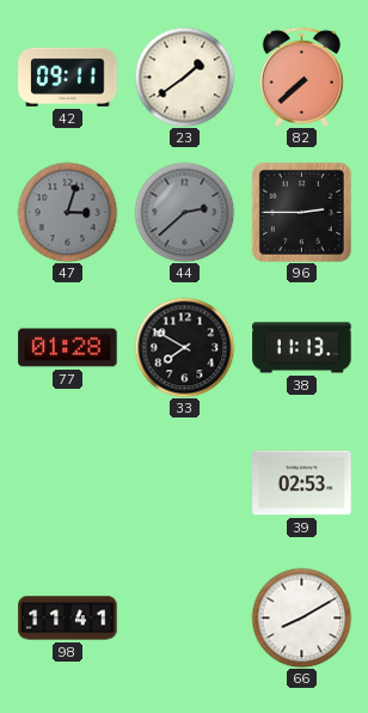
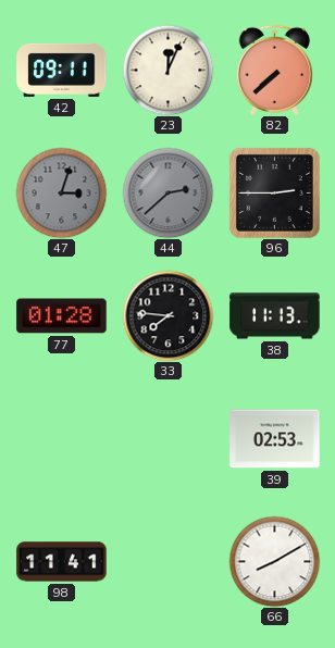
23: 1:39 -> 12:04
33: 7:50 -> 7:46
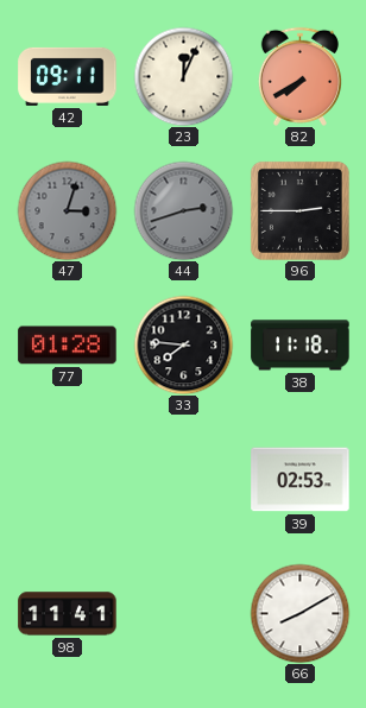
82: 7:38 -> 7:40
44: 2:38 -> 2:42
38: 11:13 -> 11:18
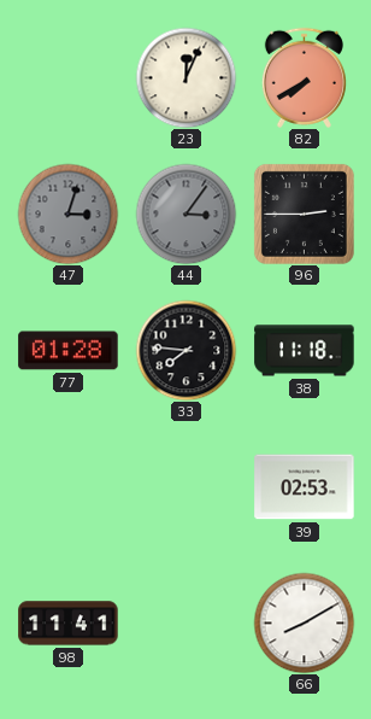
42: 09:11 -> none
44: 2:42 -> 3:06
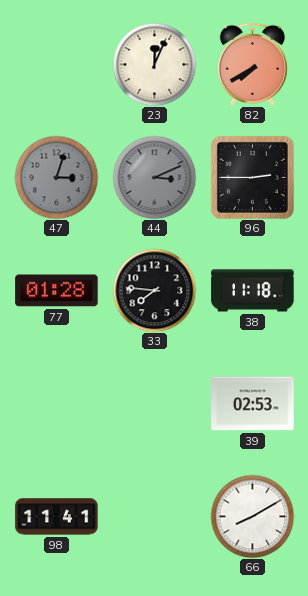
44: 3:06 -> 3:11
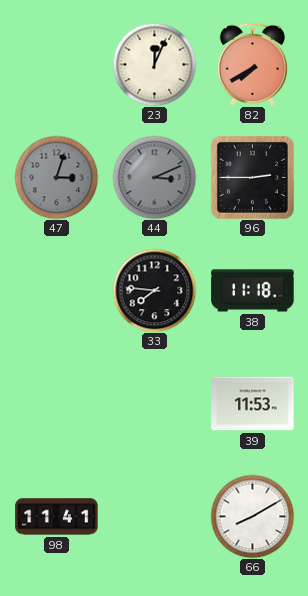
77: 01:28 -> none
39: 02:53 -> 11:53
